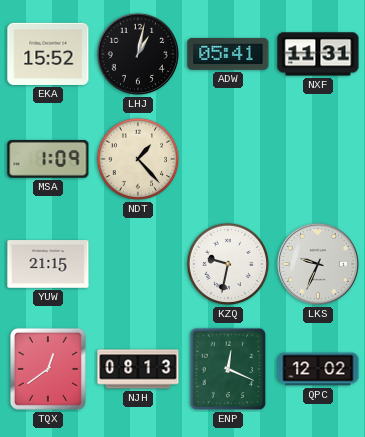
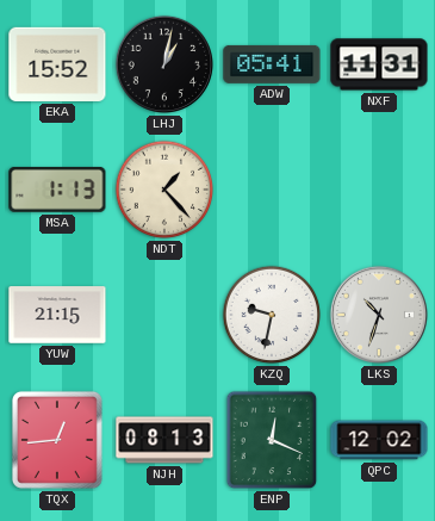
MSA: 1:09 -> 1:13
LKS: 9:34 -> 10:33
TQX: 12:39 -> 12:44
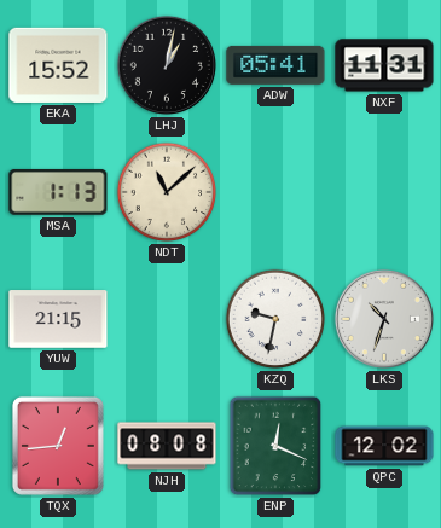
NDT: 1:23 -> 11:08
NJH: 08:13 -> 08:08
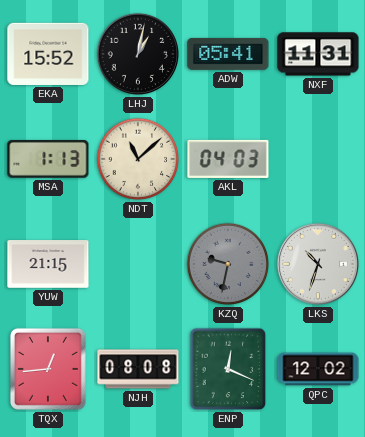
AKL: none -> 04:03
KZQ dial: white -> grey
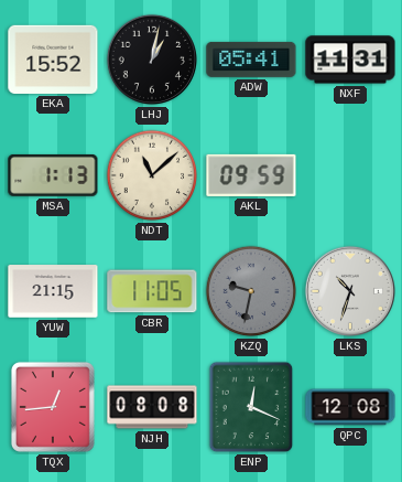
AKL: 04:03 -> 09:59
CBR: none -> 11:05
QPC: 12:02 -> 12:08
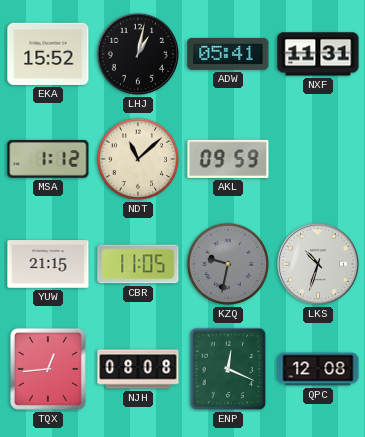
MSA: 1:13 -> 1:12
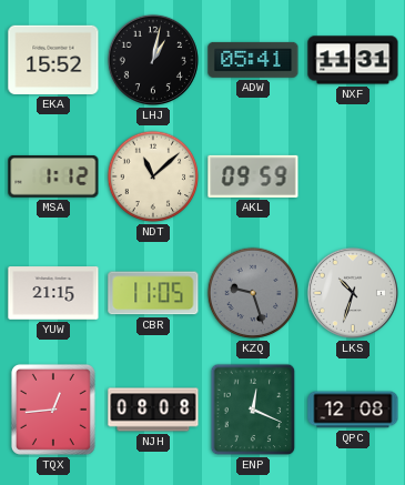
KZQ: 9:32 -> 9:27
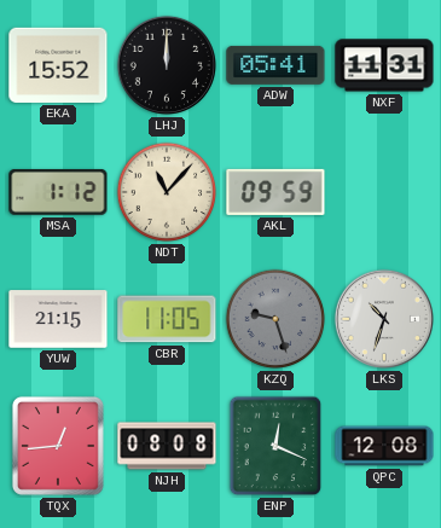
LHJ: 1:02 -> 12:00
NDT: 11:08 -> 11:07
